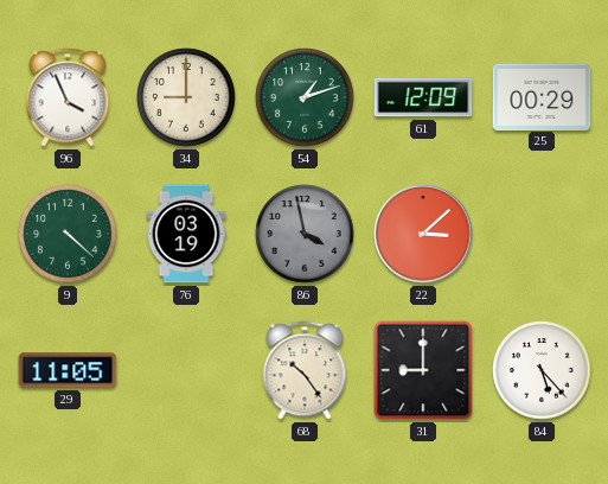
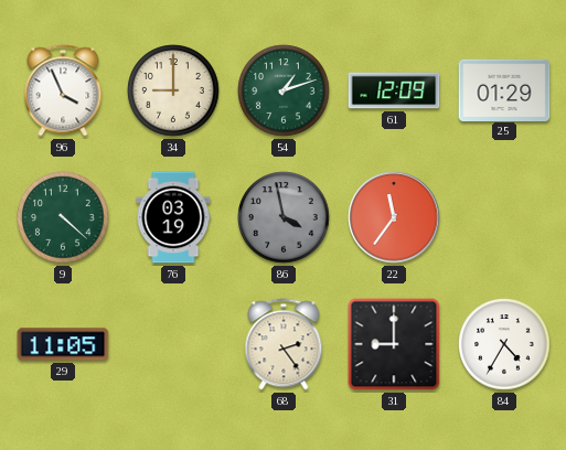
25: 00:29 -> 01:29
22: 3:08 -> 11:36
68: 10:24 -> 2:24
84: 5:23 -> 4:35
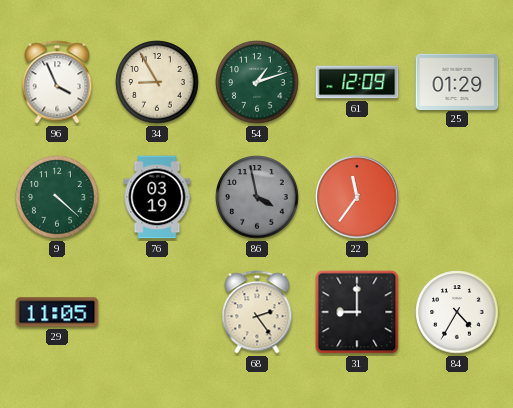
34: 9:00 -> 8:55
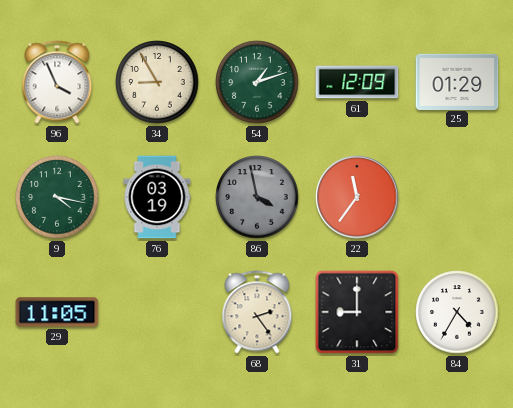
9: 4:22 -> 4:17
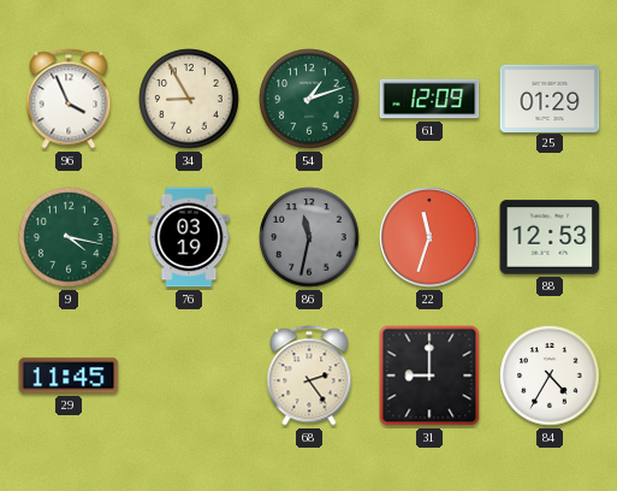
86: 3:58 -> 11:32
22: 11:36 -> 11:33
88: none -> 12:53
29: 11:05 -> 11:45
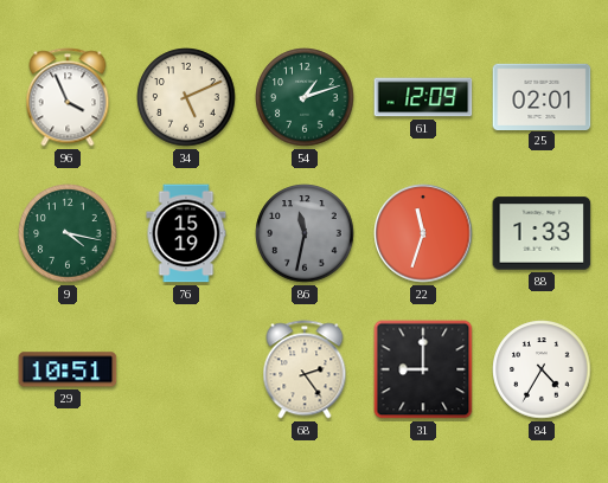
34: 8:55 -> 5:11
25: 01:29 -> 02:01
76: 03:19 -> 15:19
88: 12:53 -> 1:33
29: 11:45 -> 10:51
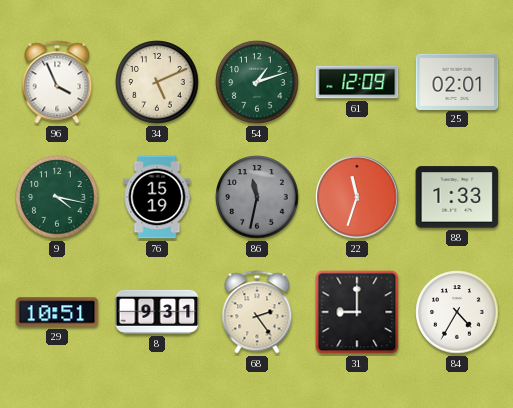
8: none -> 9:31
